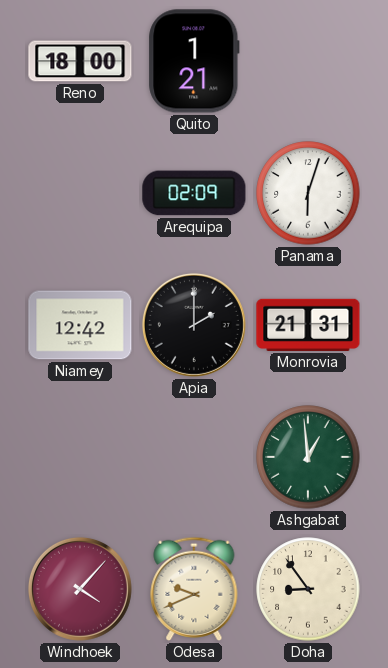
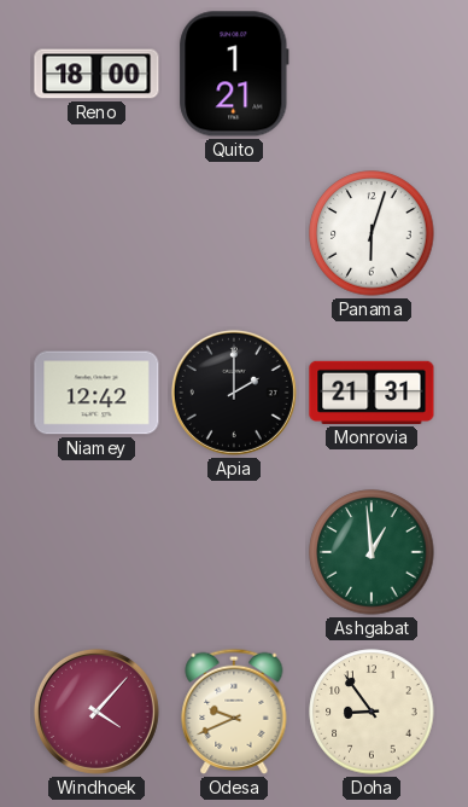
Arequipa: 02:09 -> none
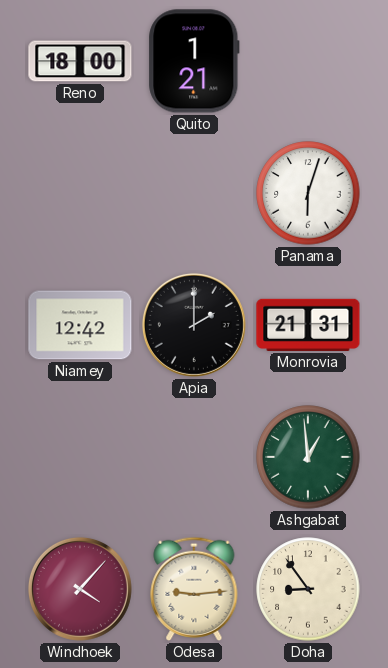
Odesa: 9:41 -> 9:14
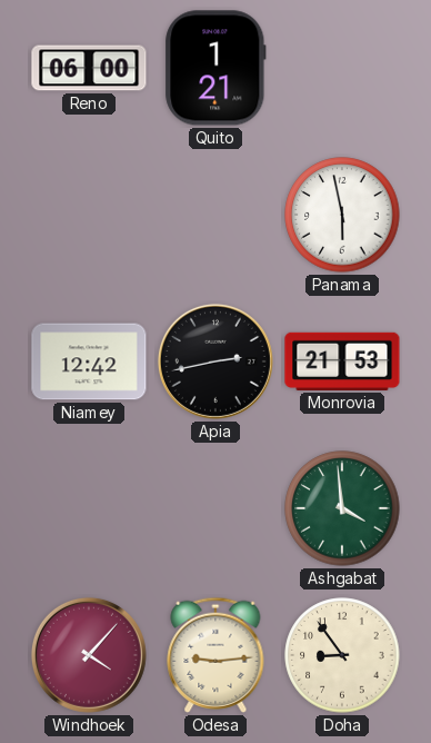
Reno: 18:00 -> 06:00
Panama: 6:03 -> 5:58
Apia: 2:00 -> 2:43
Monrovia: 21:31 -> 21:53
Ashgabat: 12:59 -> 3:59
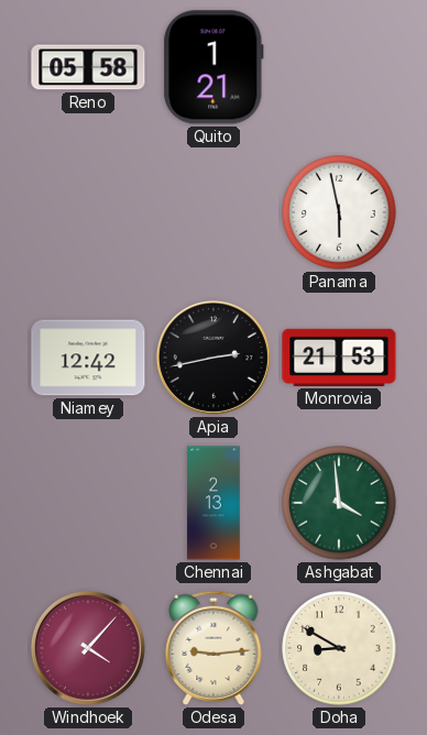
Reno: 06:00 -> 05:58
Chennai: none -> 2:13
Doha: 8:54 -> 8:50
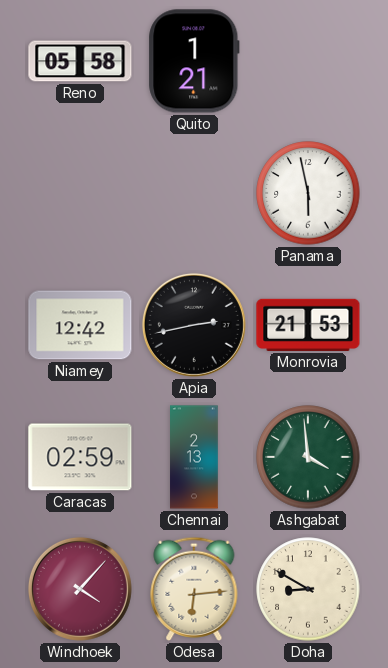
Caracas: none -> 02:59
Odesa: 9:14 -> 6:14
